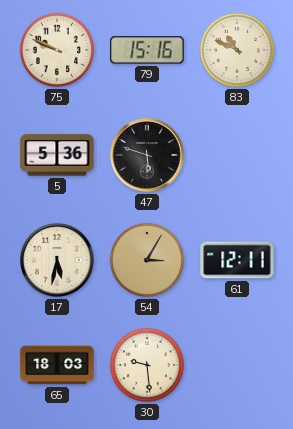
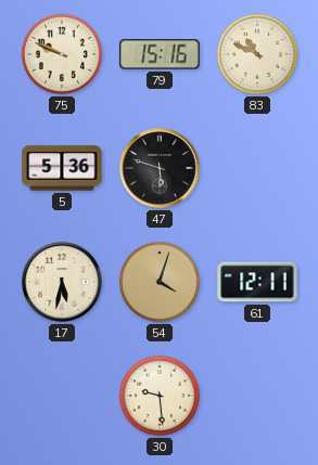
54: 3:05 -> 4:03
65: 18:03 -> none
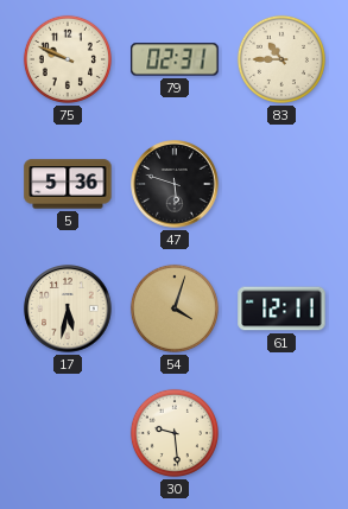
79: 15:16 -> 02:31
83: 10:49 -> 10:45
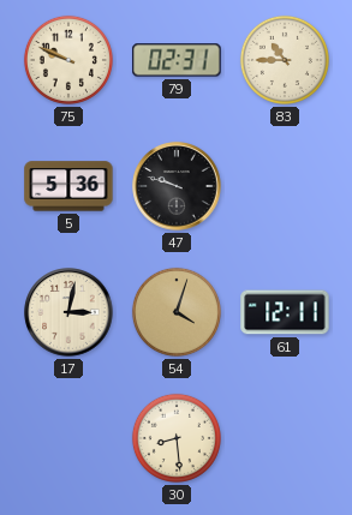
47: 5:48 -> 9:48
17: 5:32 -> 3:02
30: 9:29 -> 8:29
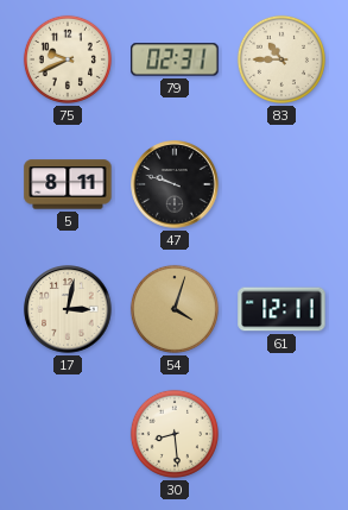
75: 9:49 -> 9:41
5: 5:36 -> 8:11
